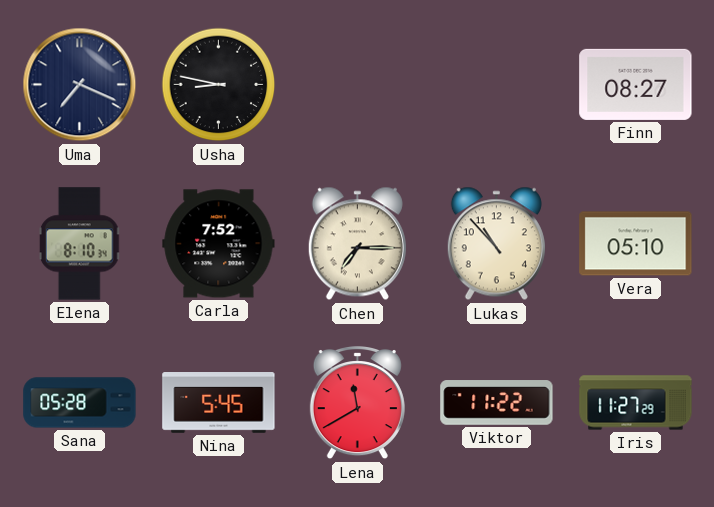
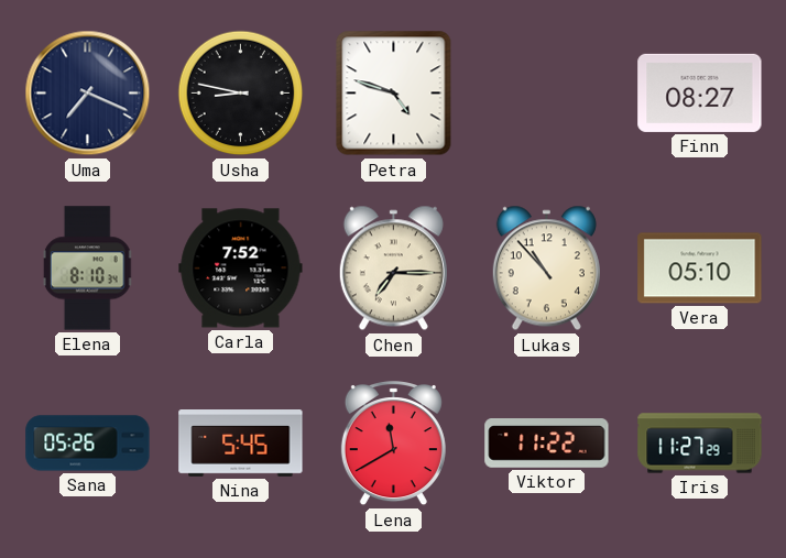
Petra: none -> 4:48
Sana: 05:28 -> 05:26
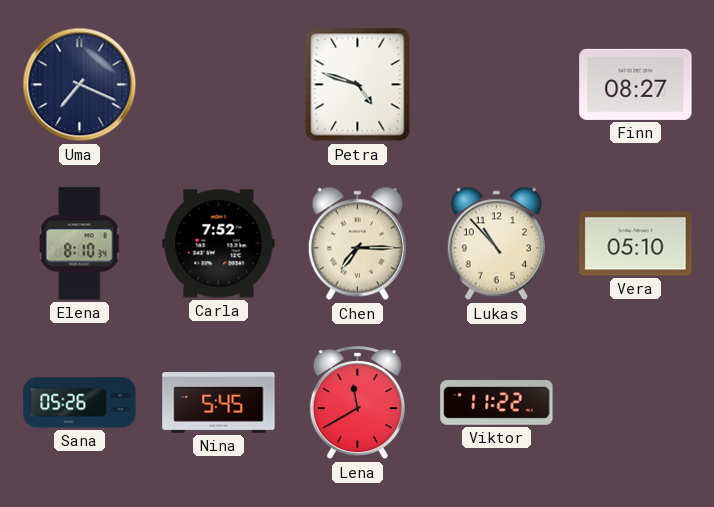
Usha: 8:47 -> none
Iris: 11:27 -> none
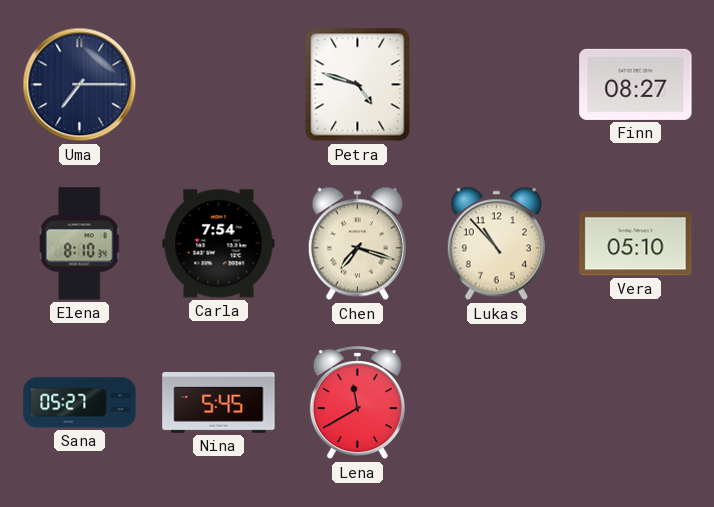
Uma: 7:19 -> 7:15
Carla: 7:52 -> 7:54
Chen: 7:15 -> 7:18
Sana: 05:26 -> 05:27
Viktor: 11:22 -> none
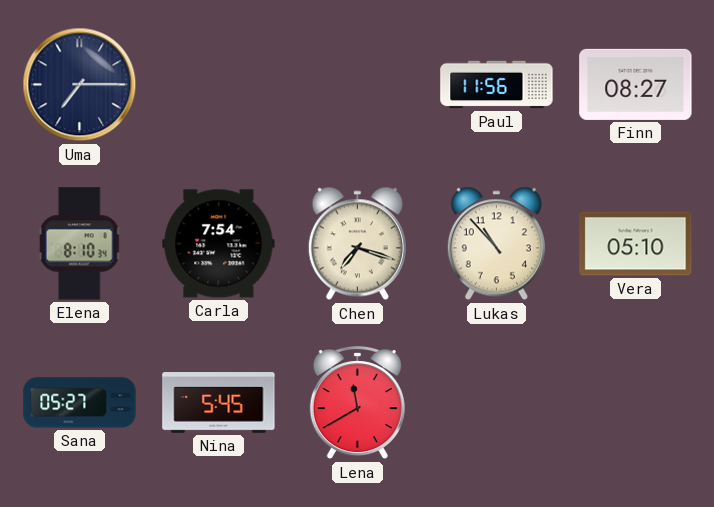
Petra: 4:48 -> none
Paul: none -> 11:56
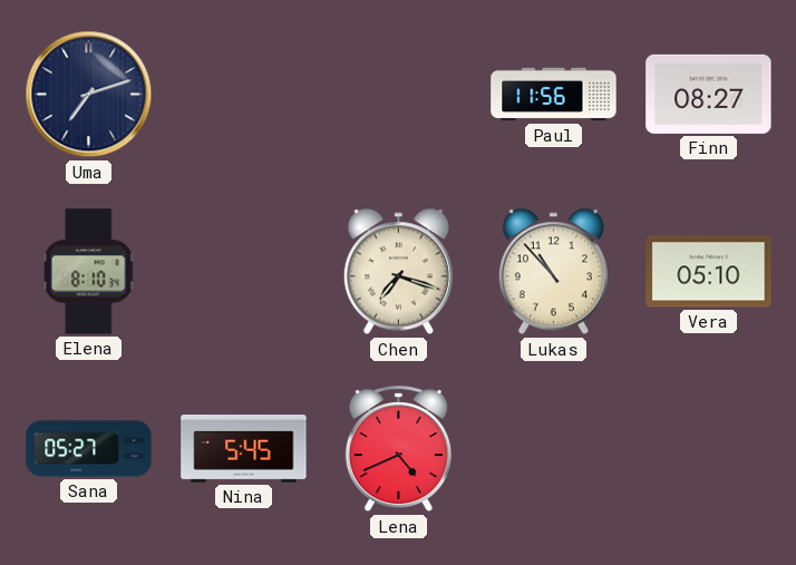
Uma: 7:15 -> 7:12
Carla: 7:54 -> none
Lena: 11:40 -> 4:41
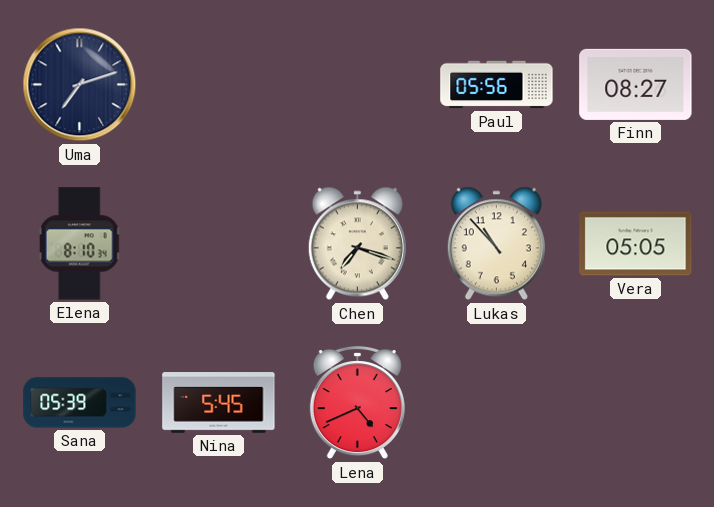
Paul: 11:56 -> 05:56
Vera: 05:10 -> 05:05
Sana: 05:27 -> 05:39
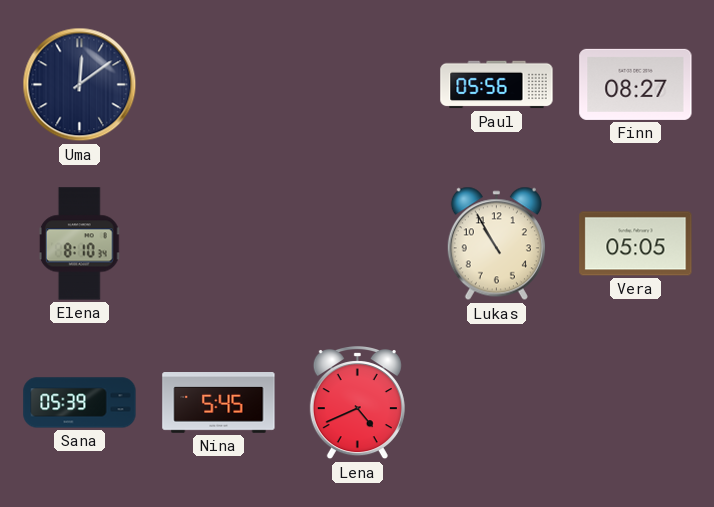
Uma: 7:12 -> 12:09
Chen: 7:18 -> none
Lukas: 10:53 -> 10:55
